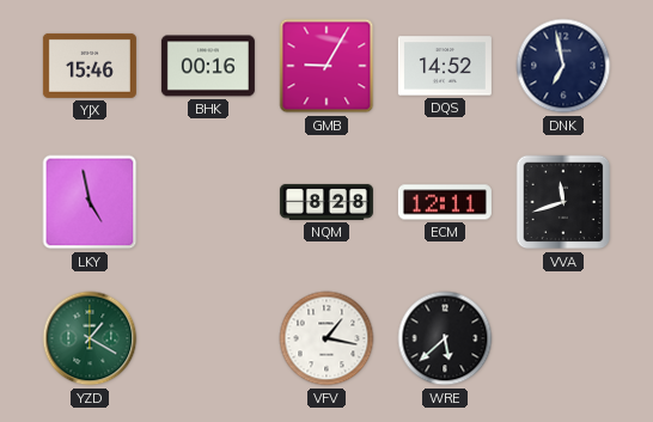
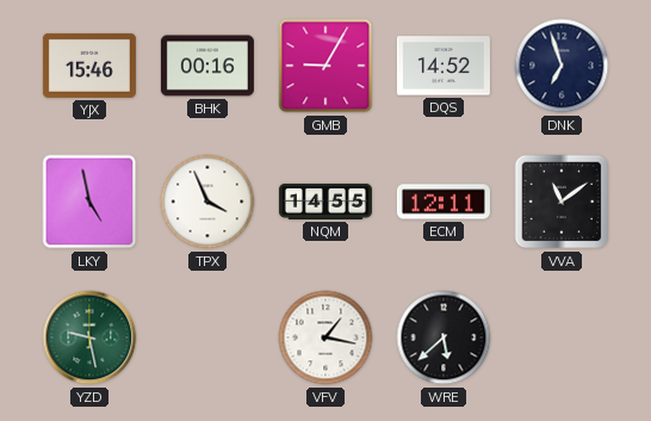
DNK: 6:58 -> 6:57
TPX: none -> 3:56
NQM: 8:28 -> 14:55
VVA: 11:42 -> 11:09
YZD: 1:20 -> 9:28
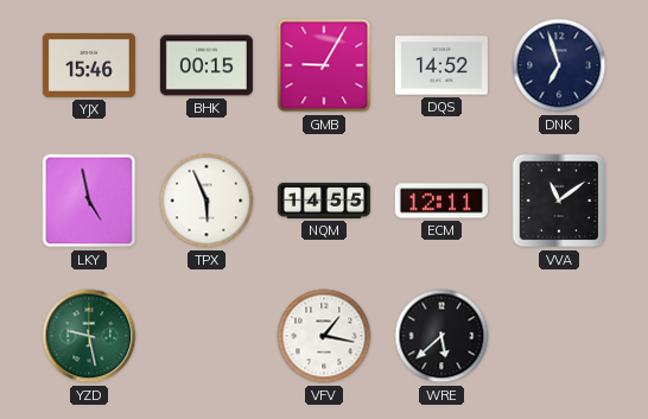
BHK: 00:16 -> 00:15
TPX: 3:56 -> 5:56
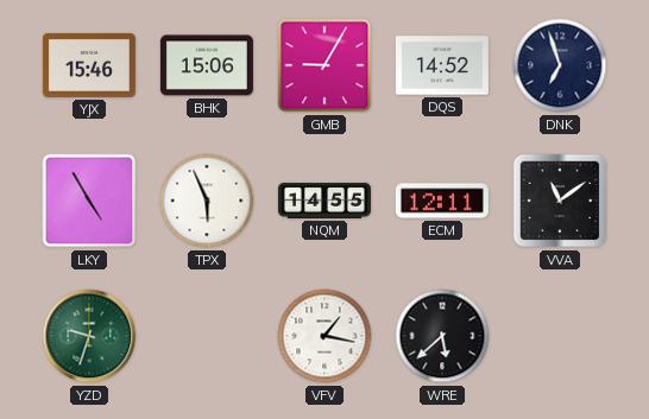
BHK: 00:15 -> 15:06
LKY: 4:58 -> 4:55
YZD: 9:28 -> 9:33
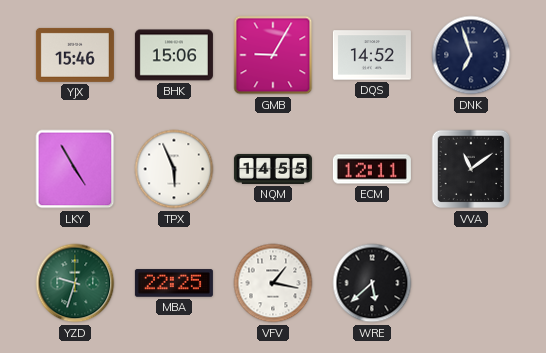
MBA: none -> 22:25
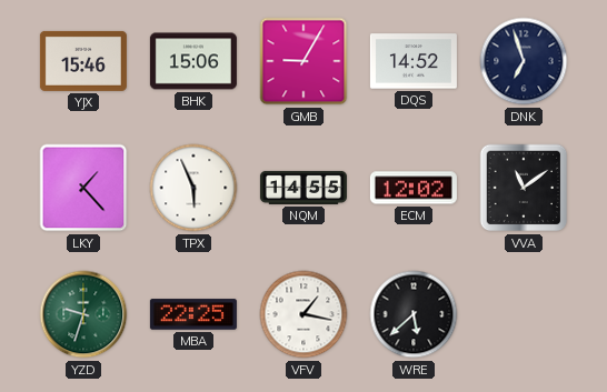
LKY: 4:55 -> 1:23
ECM: 12:11 -> 12:02
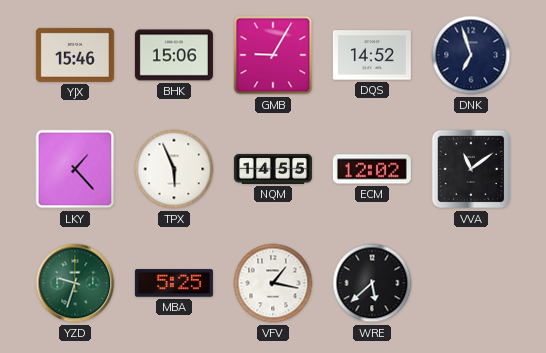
MBA: 22:25 -> 5:25
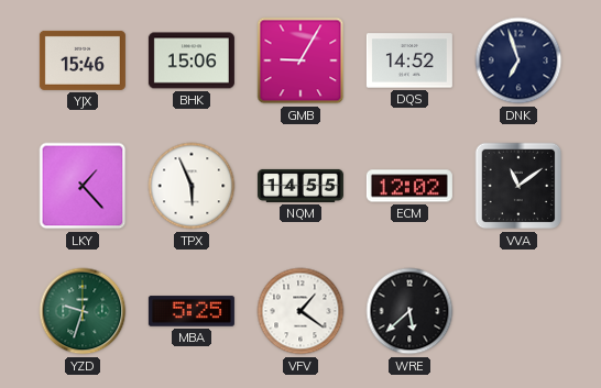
VFV: 1:17 -> 1:21
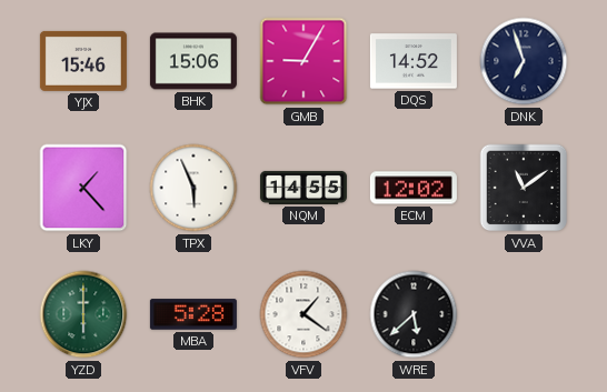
YZD: 9:33 -> 6:00
MBA: 5:25 -> 5:28
